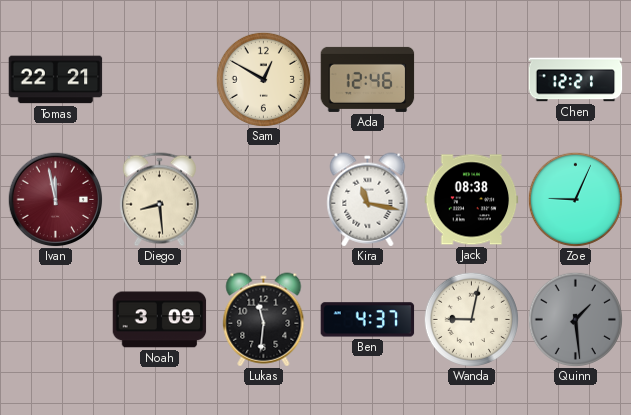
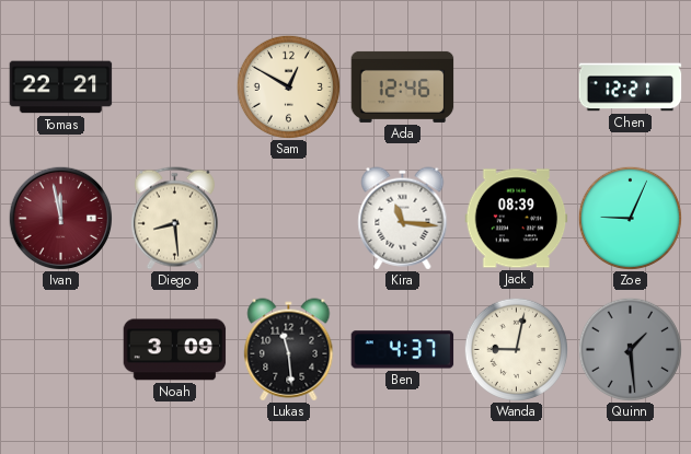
Kira: 11:17 -> 11:16
Jack: 08:38 -> 08:39
Lukas: 11:31 -> 11:29
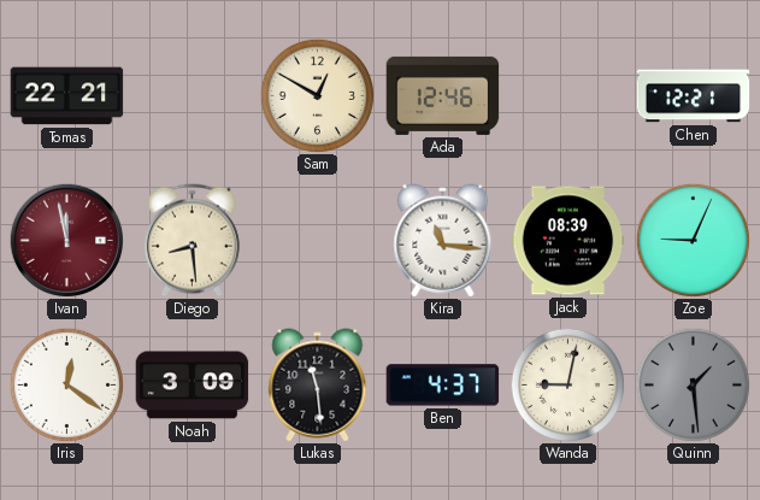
Iris: none -> 12:21
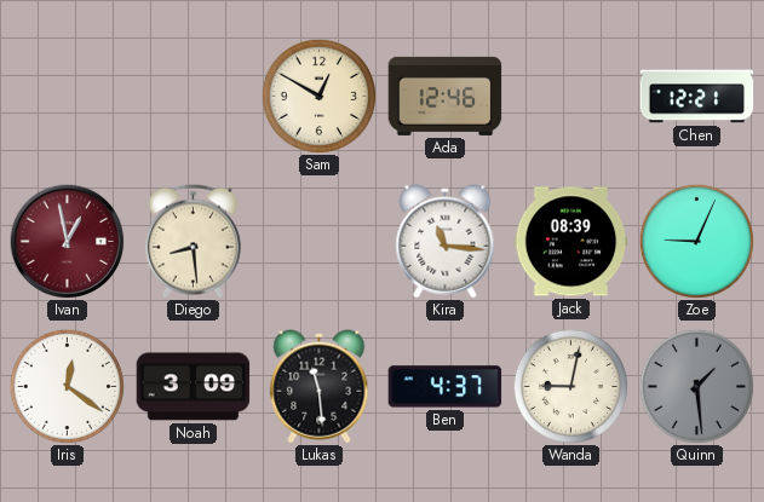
Tomas: 22:21 -> none
Ivan: 11:58 -> 12:58
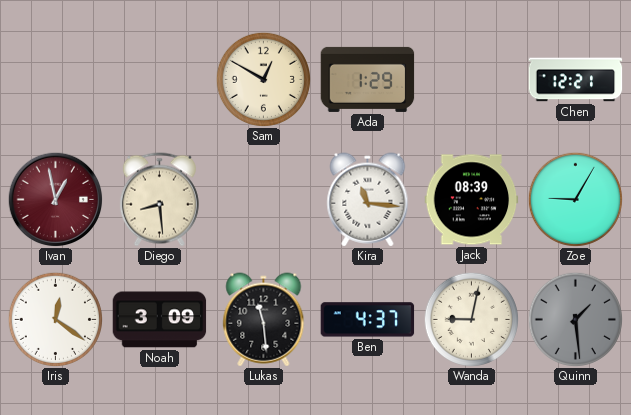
Ada: 12:46 -> 1:29
Zoe: 9:04 -> 9:05
